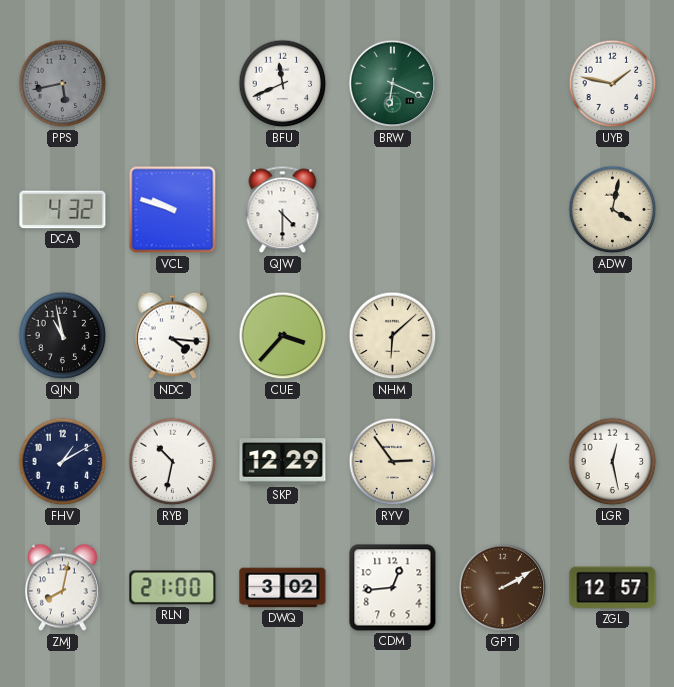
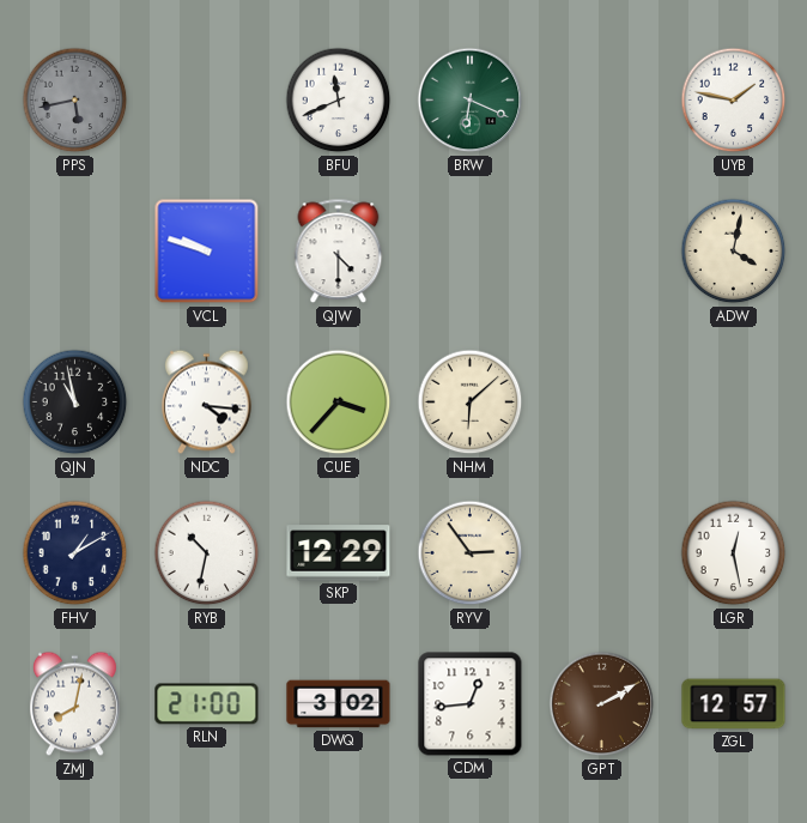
DCA: 4:32 -> none
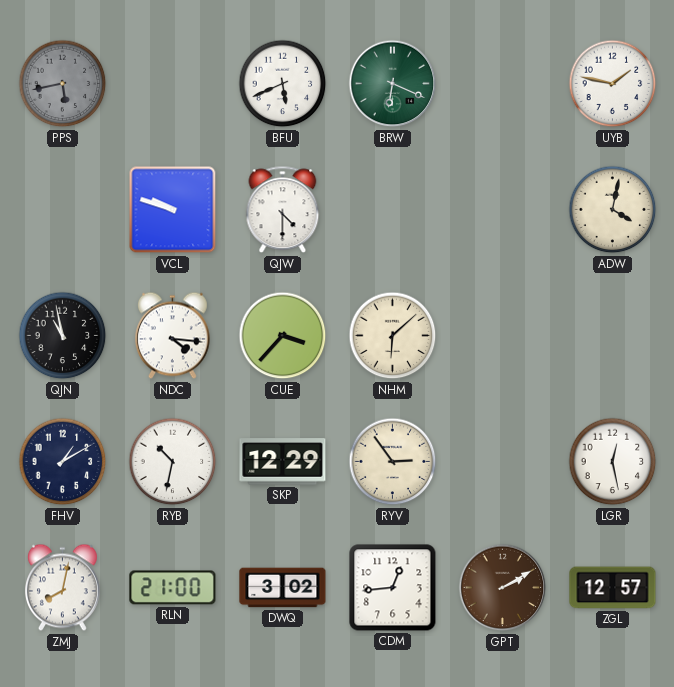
BFU: 11:41 -> 5:41
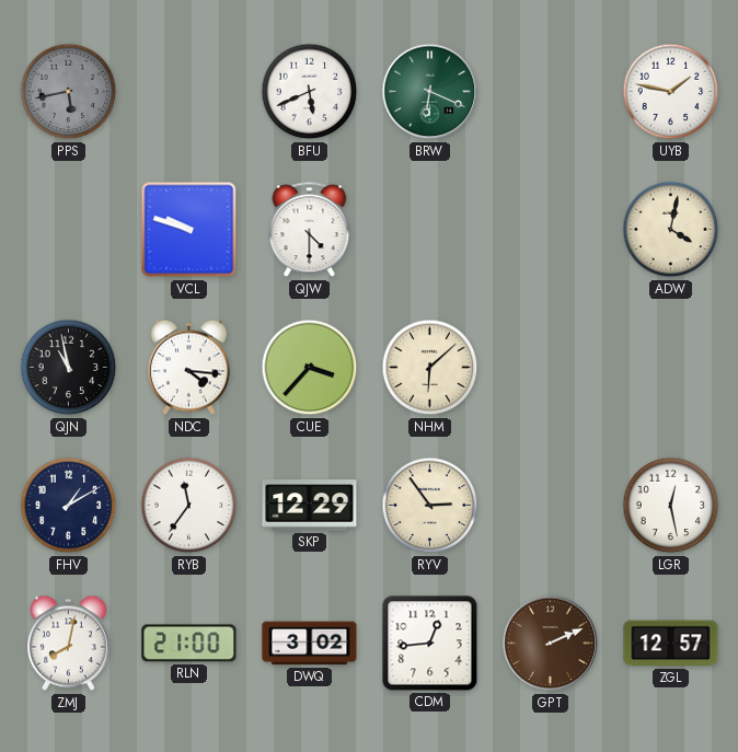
RYB: 10:32 -> 11:36
GPT: 2:10 -> 2:11
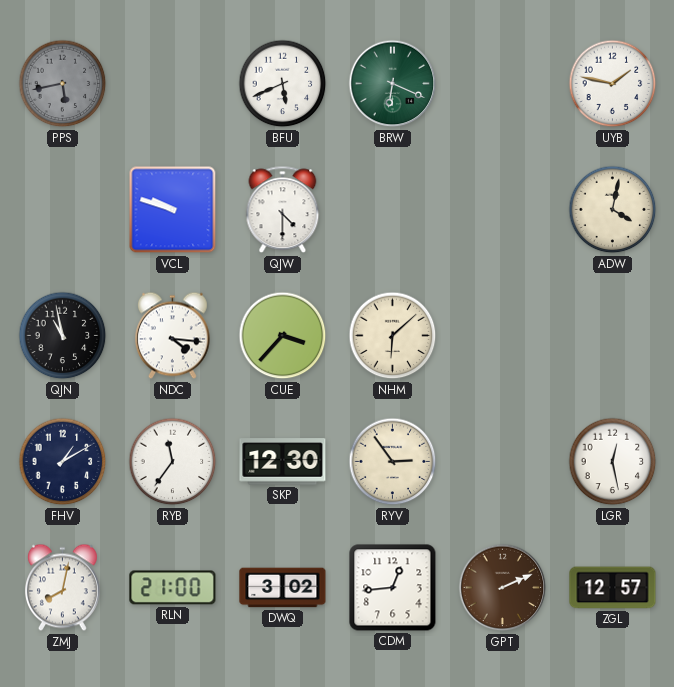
SKP: 12:29 -> 12:30
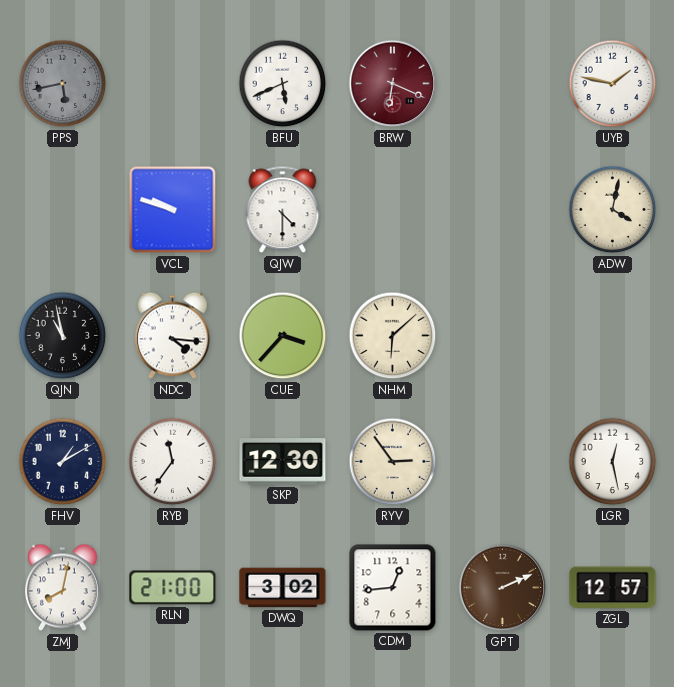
BRW dial: green -> burgundy
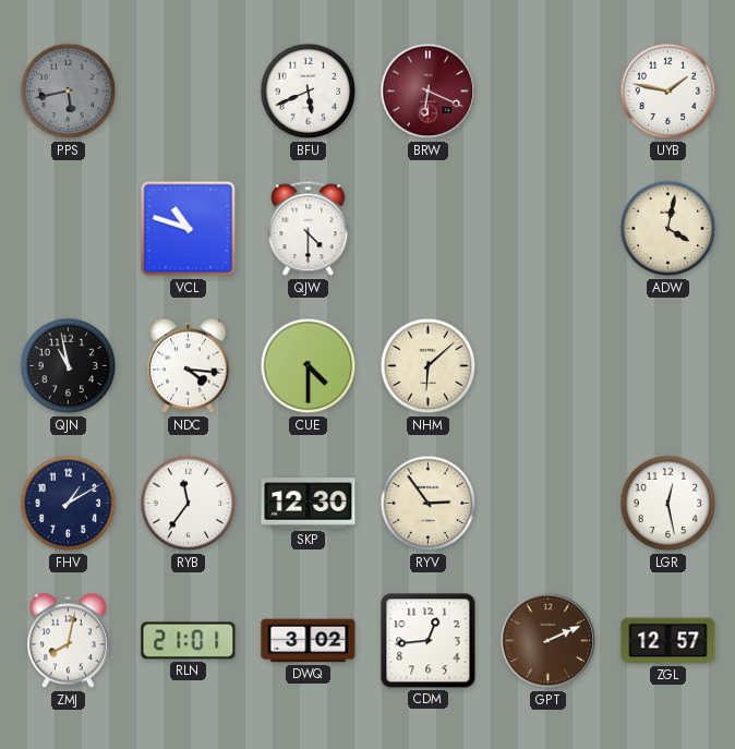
VCL: 9:48 -> 10:48
CUE: 3:37 -> 4:30
RLN: 21:00 -> 21:01
